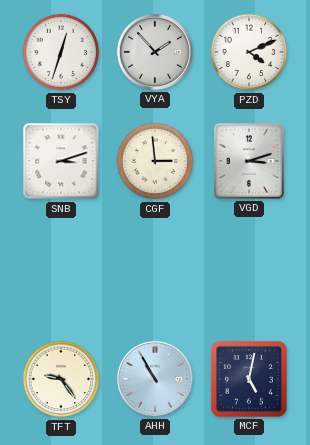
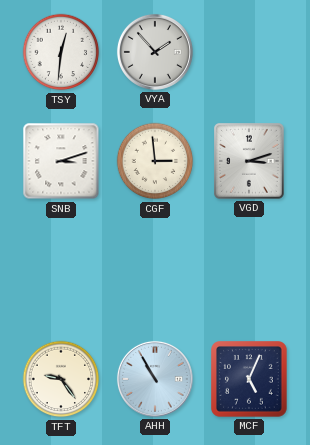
TSY: 12:33 -> 12:31
PZD: 4:11 -> none
MCF: 5:02 -> 5:04
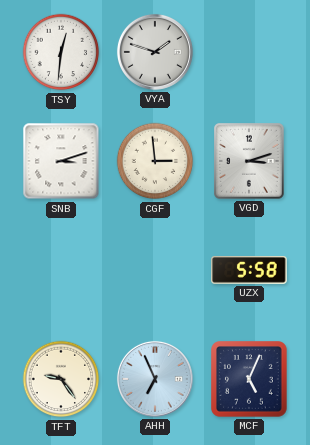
VYA: 1:53 -> 1:48
UZX: none -> 5:58
AHH: 10:55 -> 6:56
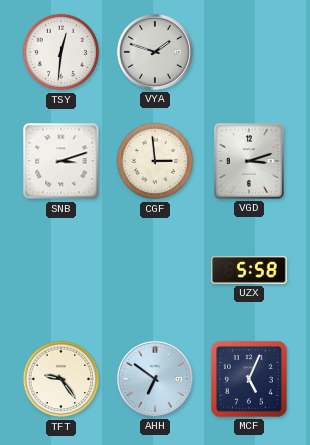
AHH: 6:56 -> 6:51
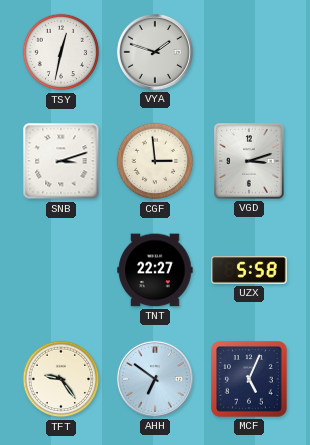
TSY: 12:31 -> 12:32
TNT: none -> 22:27
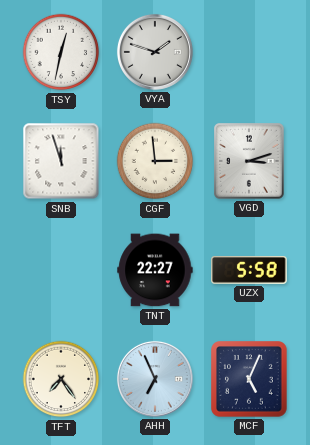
SNB: 3:12 -> 11:57
TFT: 9:24 -> 7:24
AHH: 6:51 -> 6:56
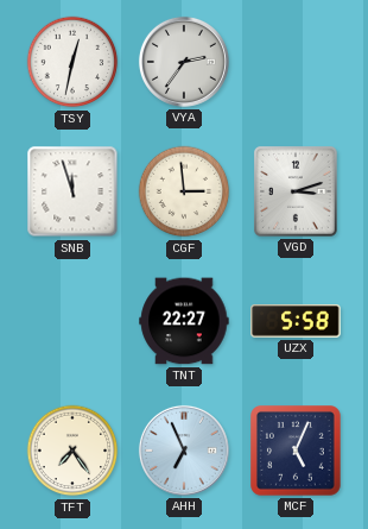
VYA: 1:48 -> 2:36
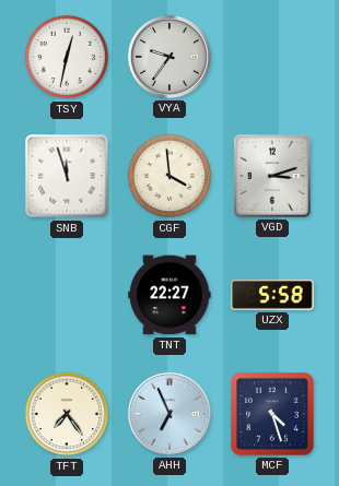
VYA: 2:36 -> 9:36
CGF: 2:59 -> 3:59
MCF: 5:04 -> 4:27
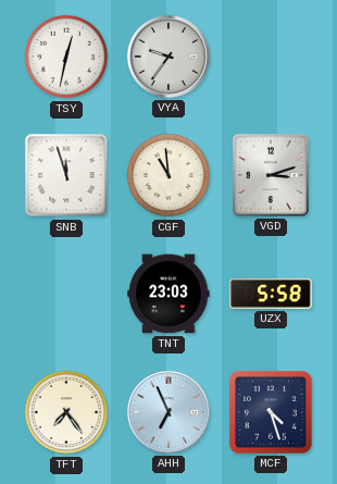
CGF: 3:59 -> 10:59
TNT: 22:27 -> 23:03
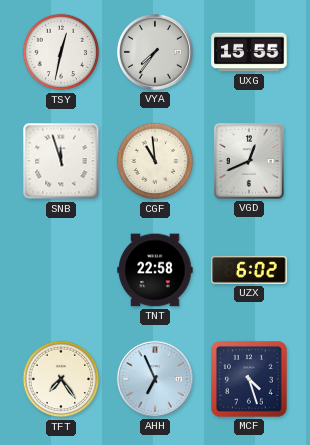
VYA: 9:36 -> 7:36
UXG: none -> 15:55
VGD: 3:12 -> 12:41
TNT: 23:03 -> 22:58
UZX: 5:58 -> 6:02
